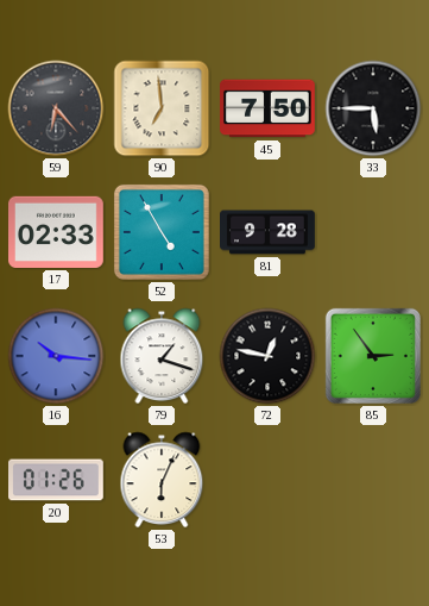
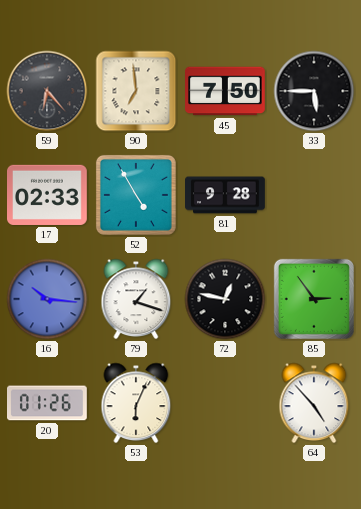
64: none -> 4:53
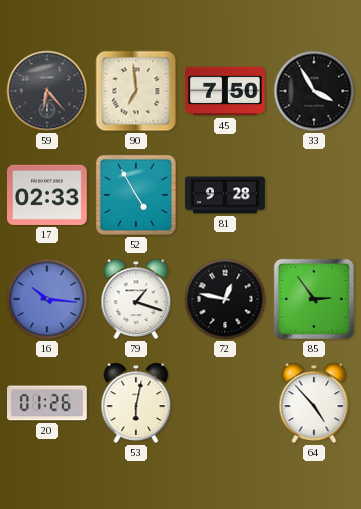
33: 5:45 -> 3:55
53: 6:04 -> 6:02
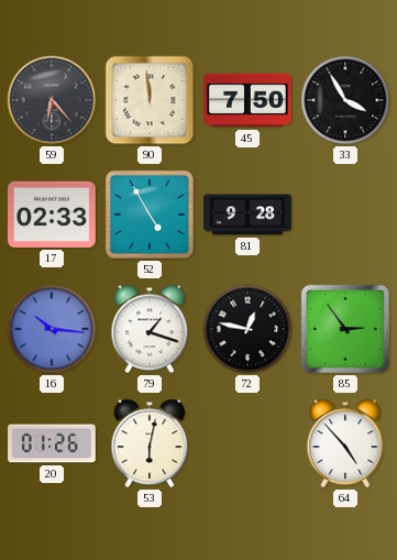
90: 6:59 -> 11:59
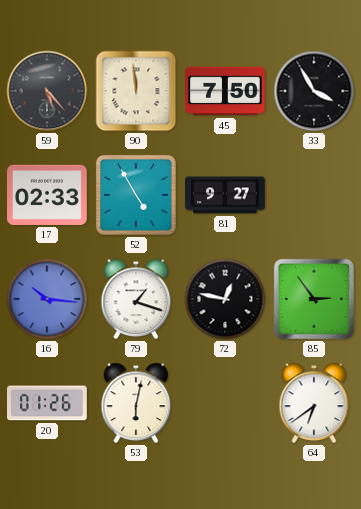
59: 6:23 -> 5:23
81: 9:28 -> 9:27
64: 4:53 -> 6:39
